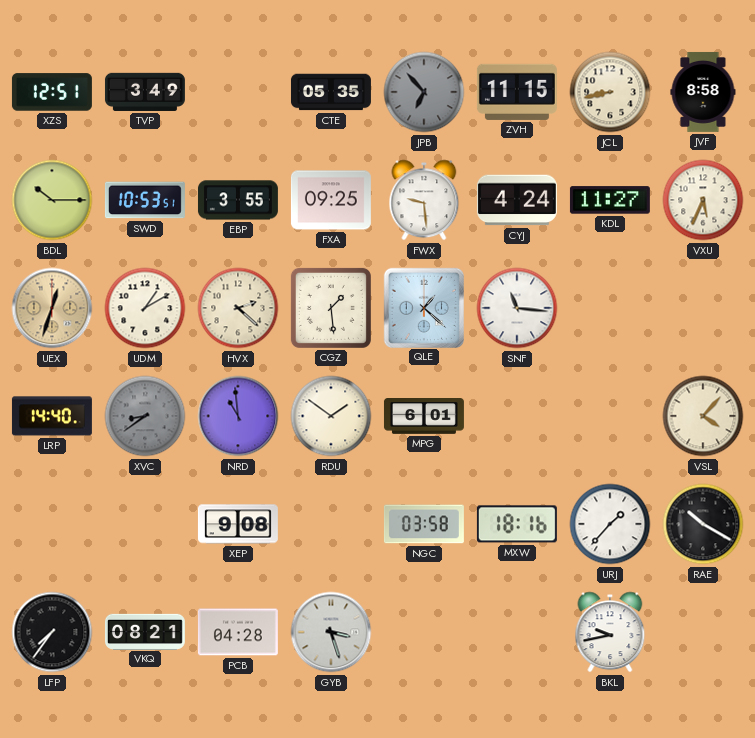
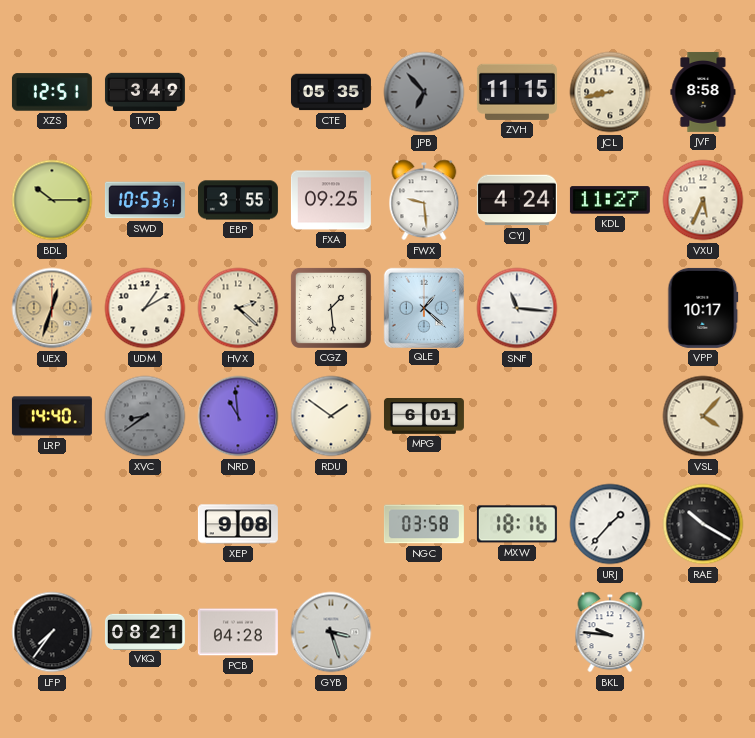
VPP: none -> 10:17
BKL: 9:43 -> 9:46
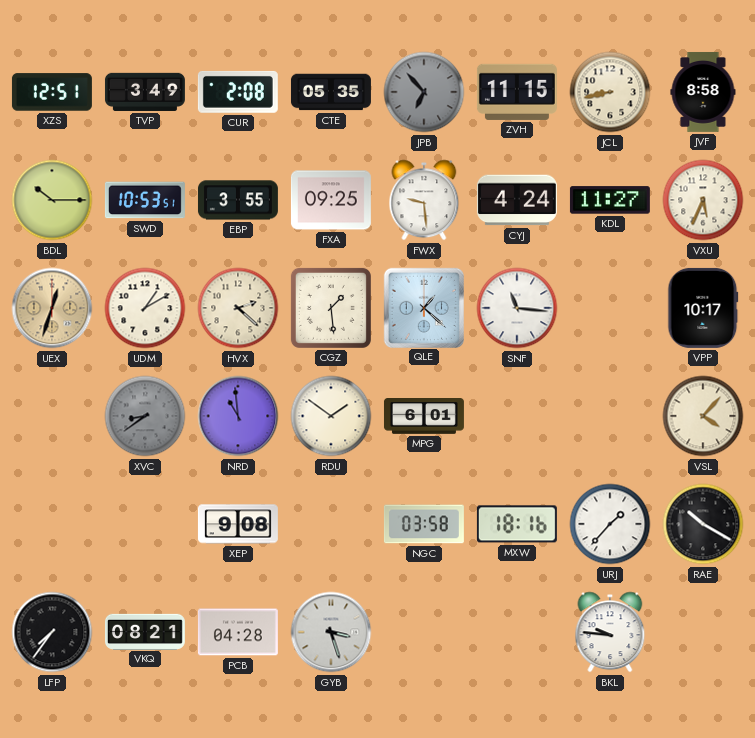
CUR: none -> 2:08
LRP: 14:40 -> none
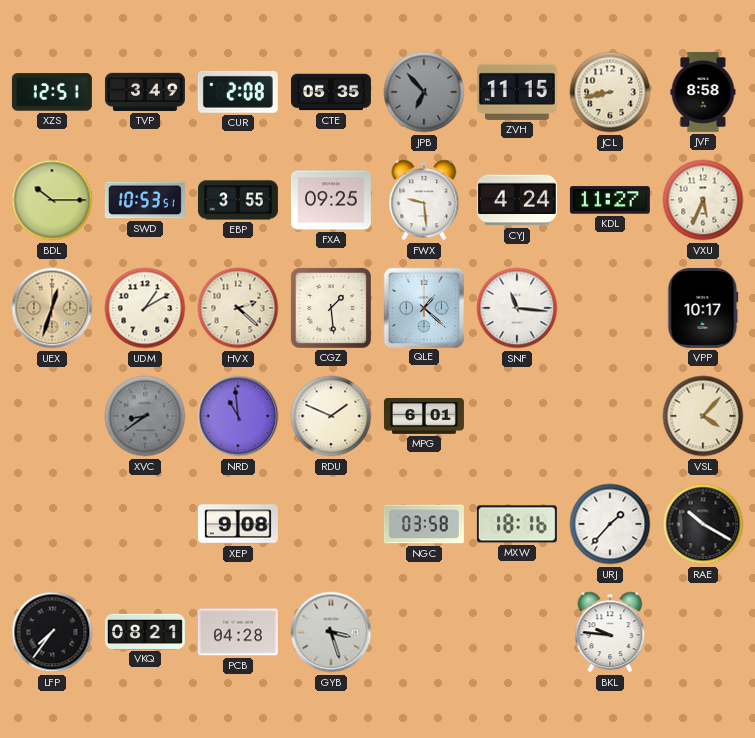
RDU: 1:51 -> 1:49
